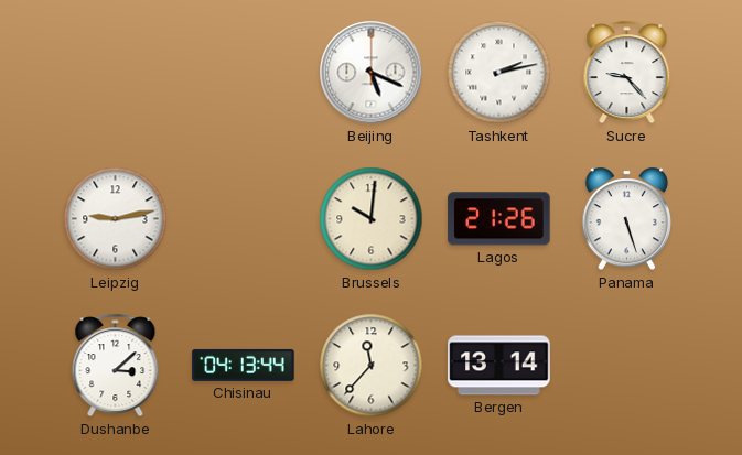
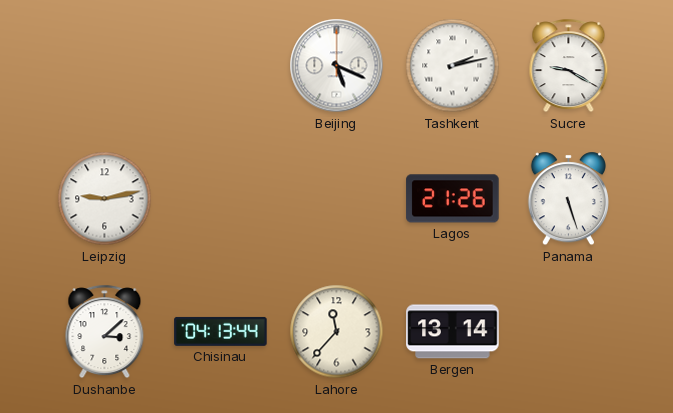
Sucre: 9:23 -> 9:20
Brussels: 10:01 -> none
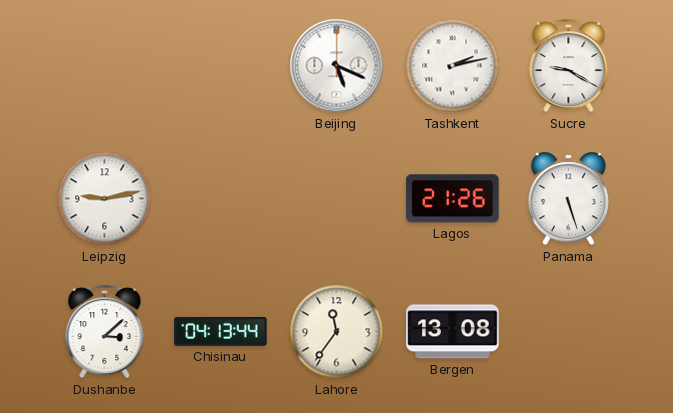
Lahore: 11:37 -> 11:36
Bergen: 13:14 -> 13:08
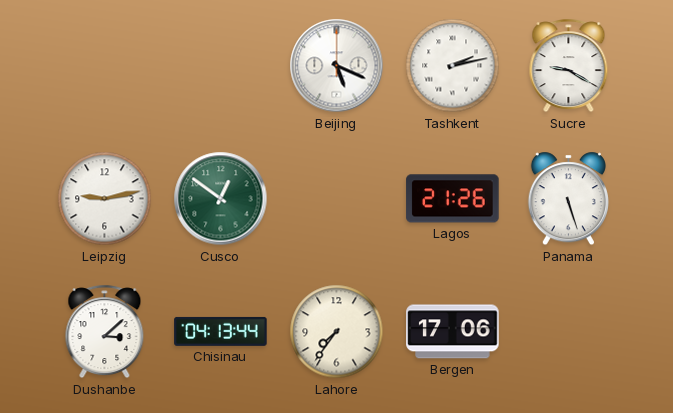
Cusco: none -> 12:51
Lahore: 11:36 -> 7:36
Bergen: 13:08 -> 17:06
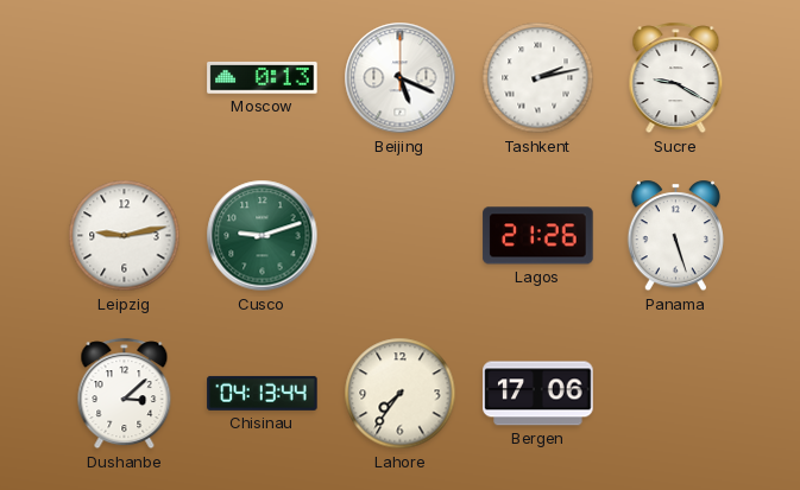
Moscow: none -> 0:13
Cusco: 12:51 -> 9:12
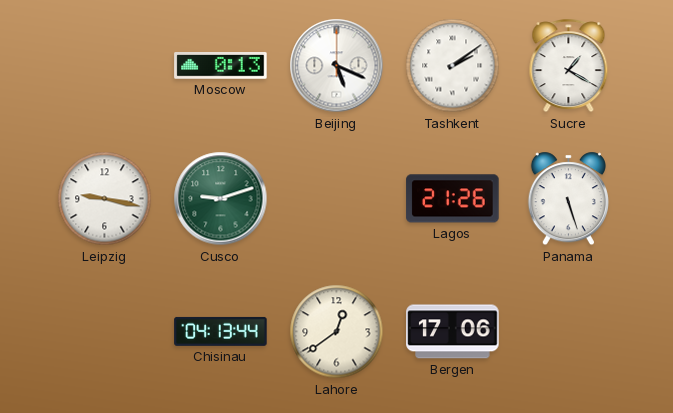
Tashkent: 2:13 -> 2:09
Sucre: 9:20 -> 1:20
Leipzig: 9:13 -> 9:17
Dushanbe: 3:08 -> none
Lahore: 7:36 -> 12:39
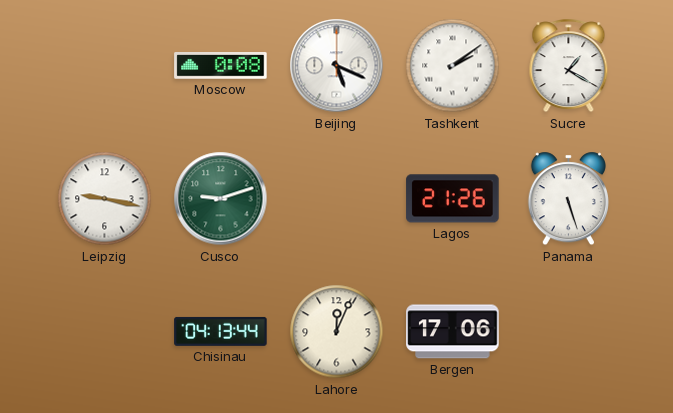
Moscow: 0:13 -> 0:08
Lahore: 12:39 -> 12:04
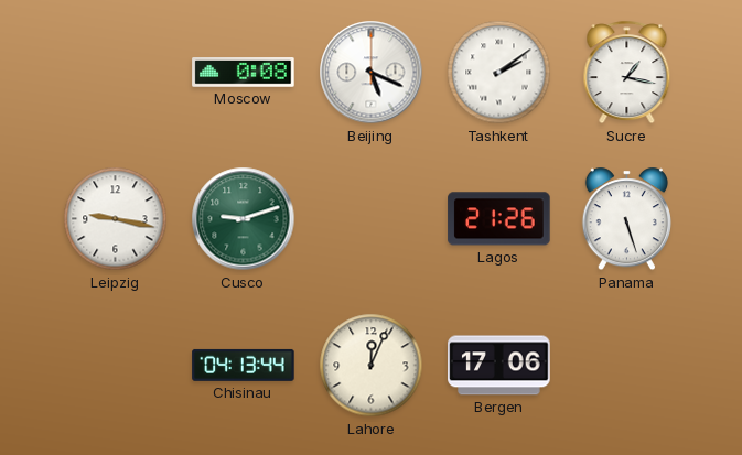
Sucre: 1:20 -> 1:17
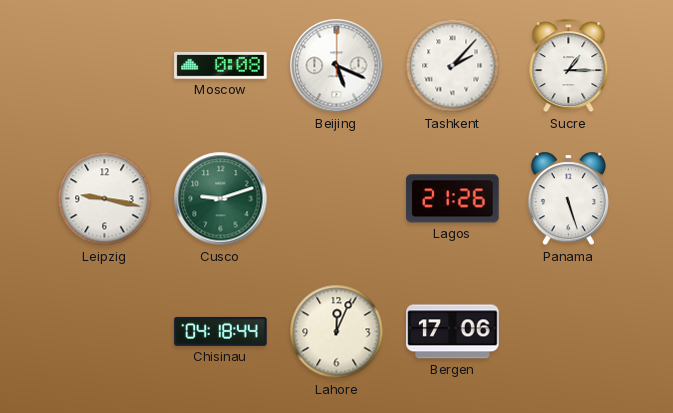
Tashkent: 2:09 -> 2:07
Sucre: 1:17 -> 1:15
Chisinau: 04:13 -> 04:18
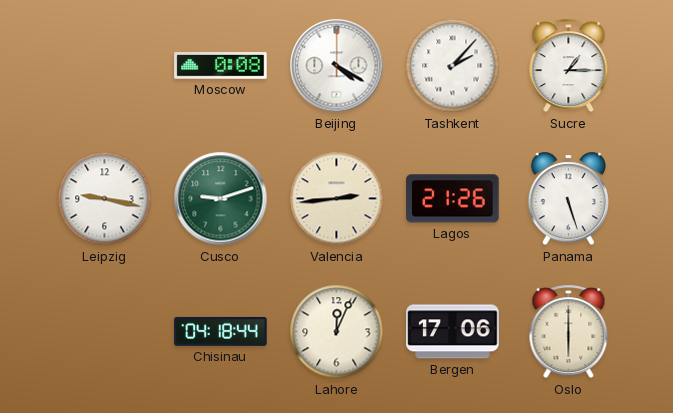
Beijing: 5:19 -> 4:20
Valencia: none -> 2:44
Oslo: none -> 6:00
